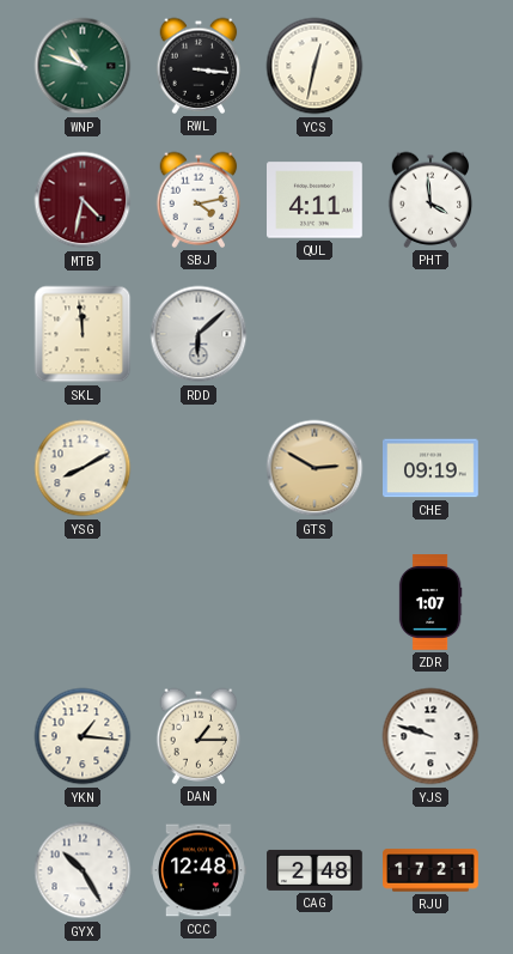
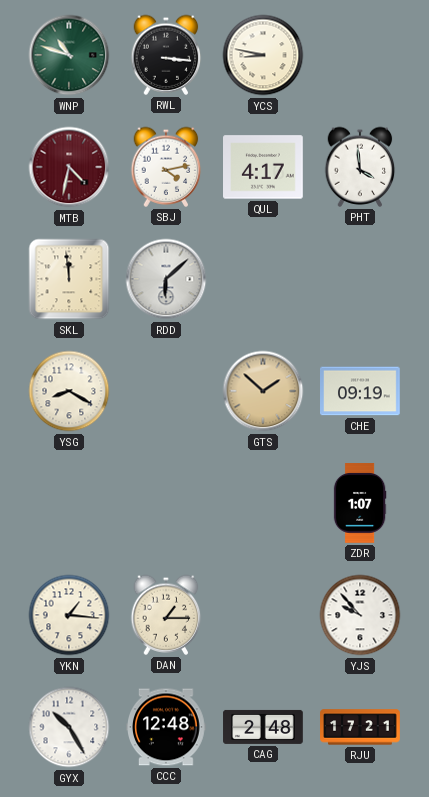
YCS: 12:32 -> 8:47
QUL: 4:11 -> 4:17
YSG: 8:10 -> 8:20
GTS: 2:50 -> 1:52
YJS: 9:48 -> 9:53
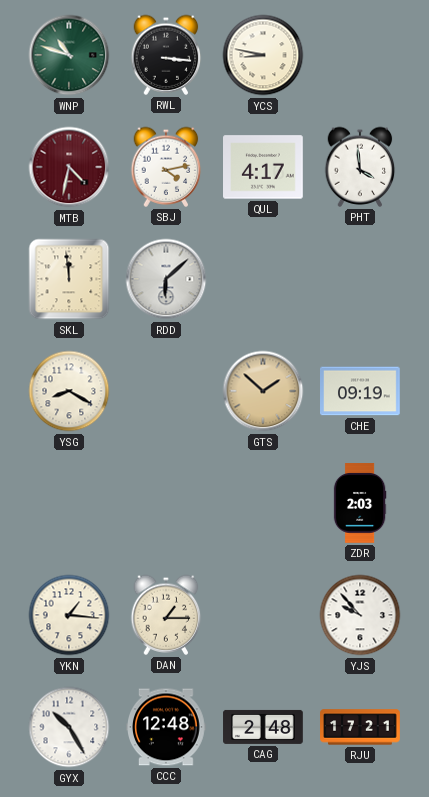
ZDR: 1:07 -> 2:03
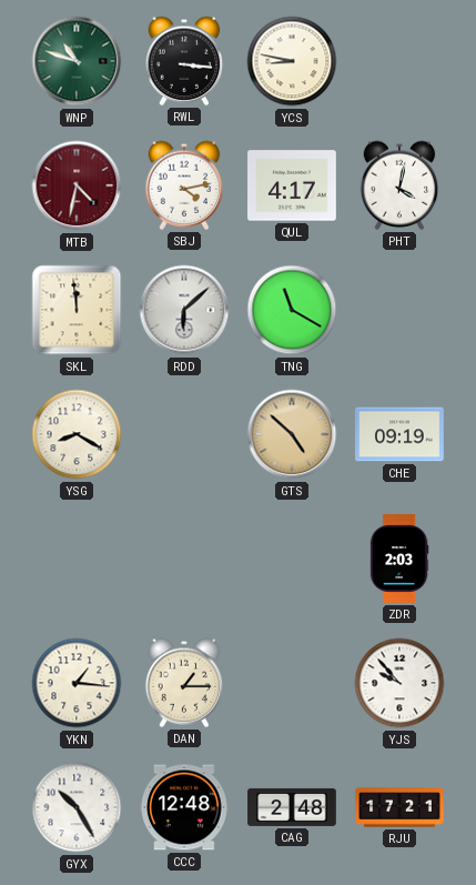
PHT: 3:59 -> 4:02
TNG: none -> 11:20
GTS: 1:52 -> 4:52
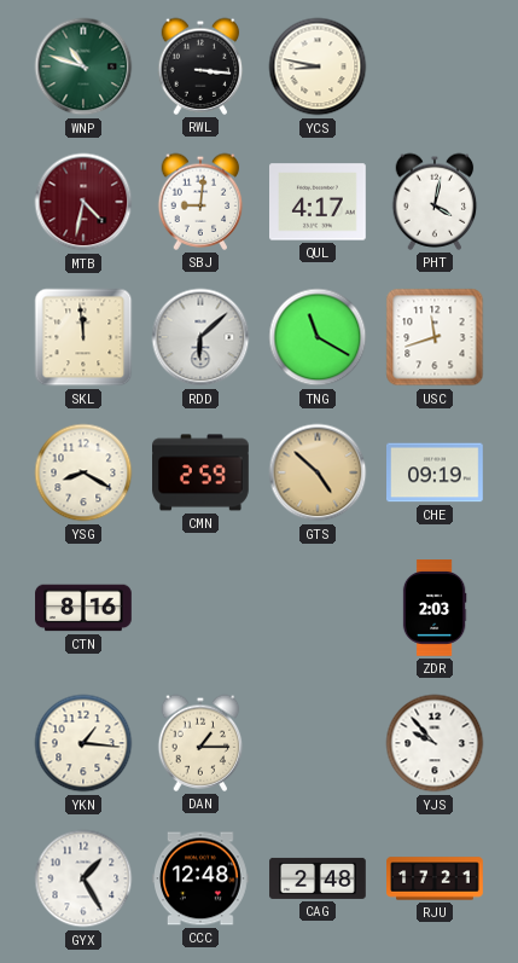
SBJ: 4:13 -> 9:01
USC: none -> 11:42
CMN: none -> 2:59
CTN: none -> 8:16
GYX: 10:25 -> 1:25
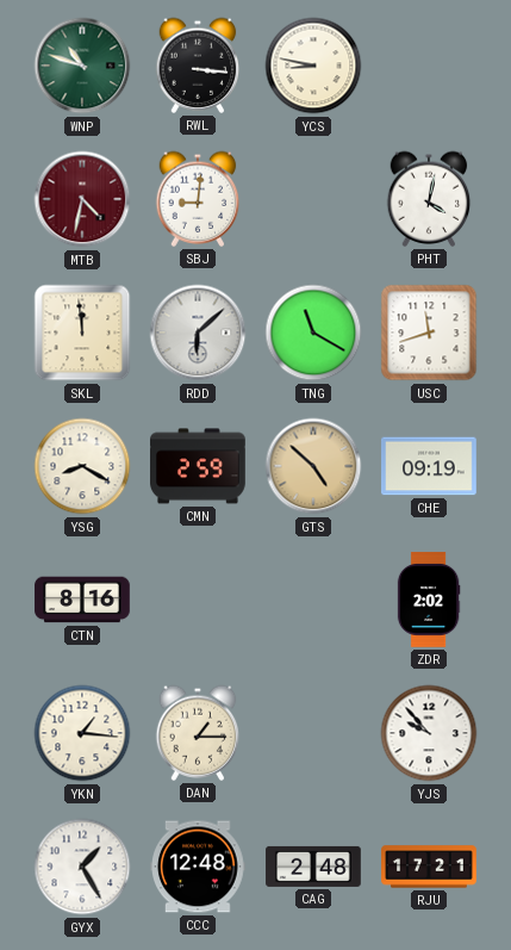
QUL: 4:17 -> none
ZDR: 2:03 -> 2:02
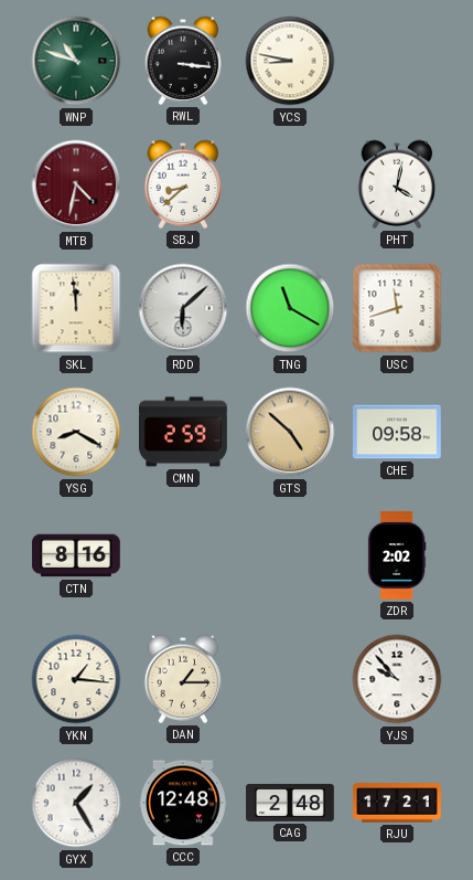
SBJ: 9:01 -> 8:38
CHE: 09:19 -> 09:58
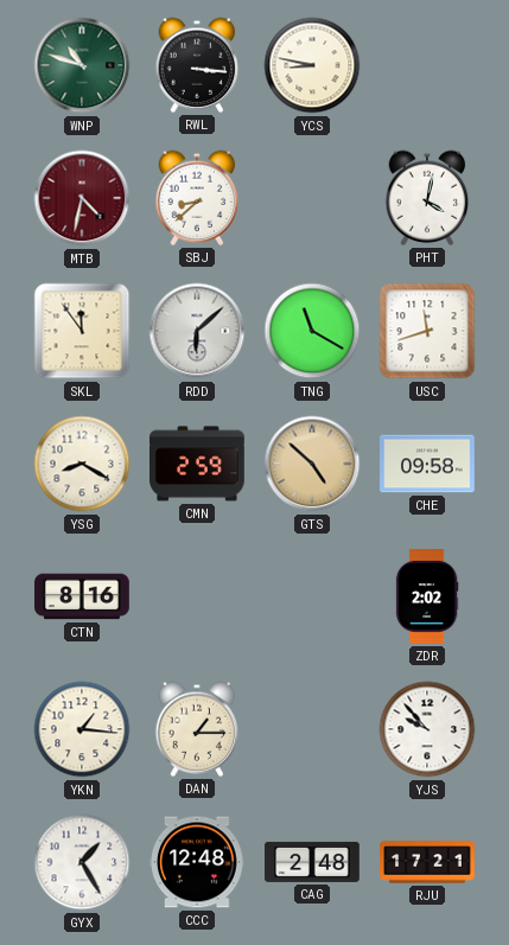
SKL: 11:59 -> 11:54
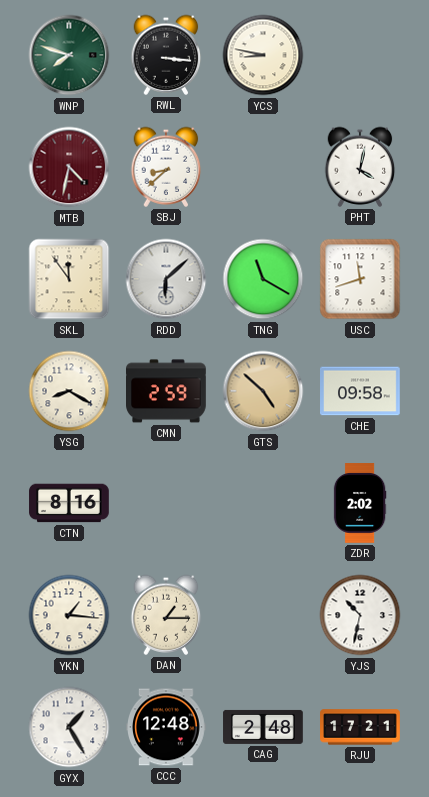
WNP: 10:48 -> 7:48
YJS: 9:53 -> 10:32
